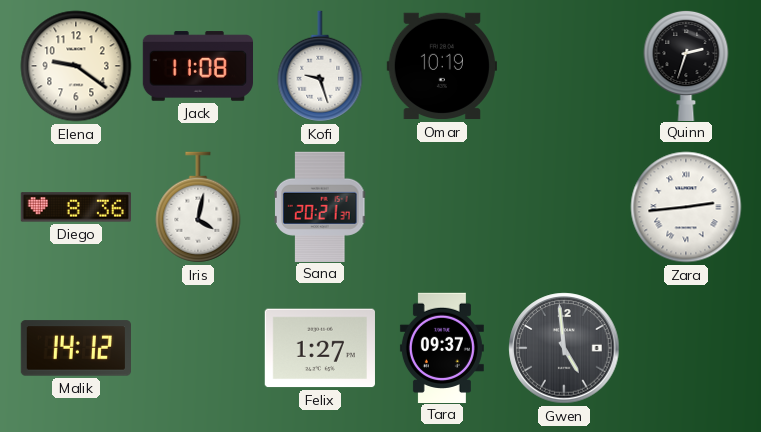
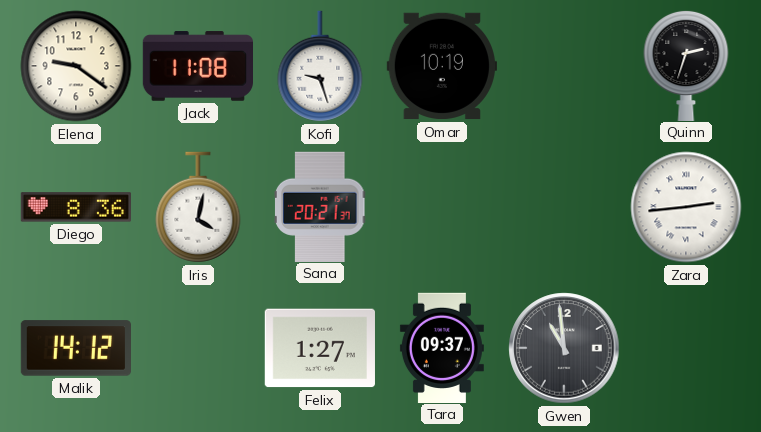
Gwen: 4:59 -> 10:59
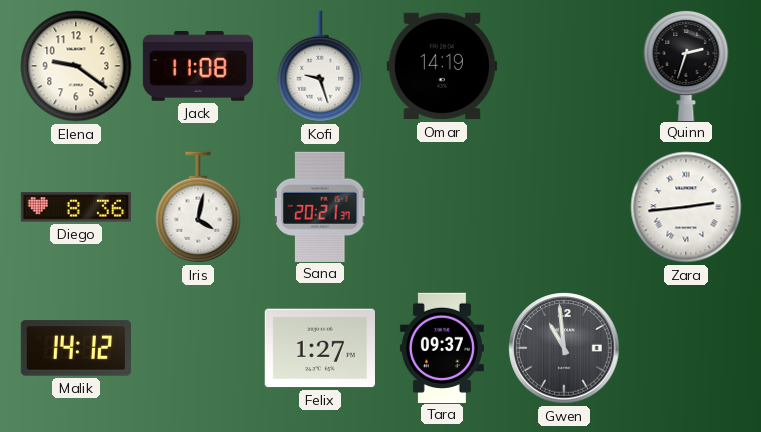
Omar: 10:19 -> 14:19
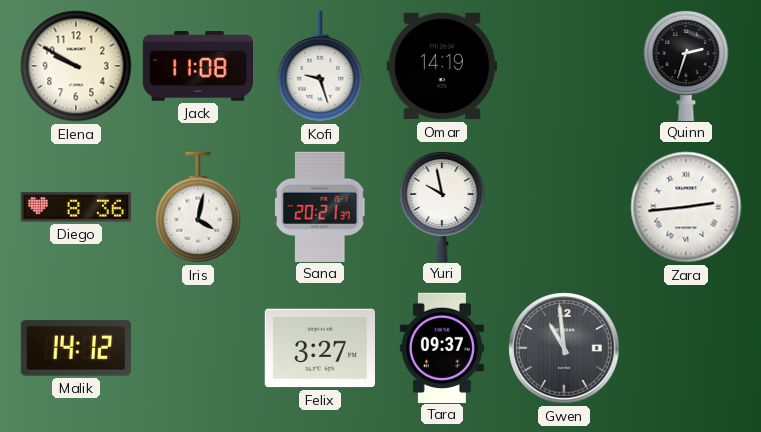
Elena: 9:21 -> 9:50
Yuri: none -> 9:58
Felix: 1:27 -> 3:27
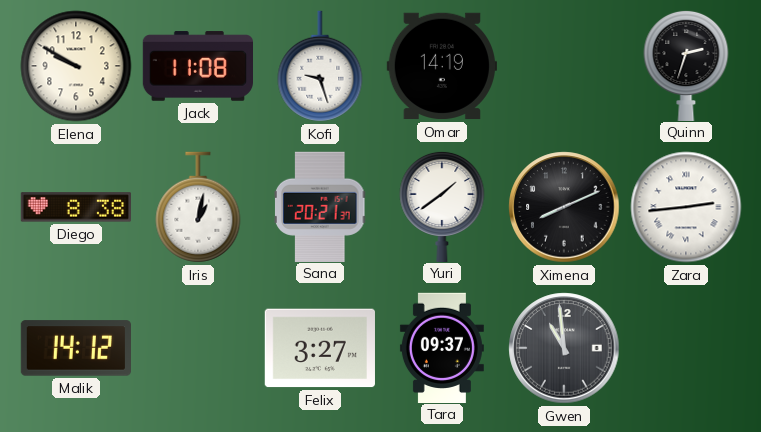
Diego: 8:36 -> 8:38
Iris: 4:02 -> 1:02
Yuri: 9:58 -> 1:39
Ximena: none -> 8:11
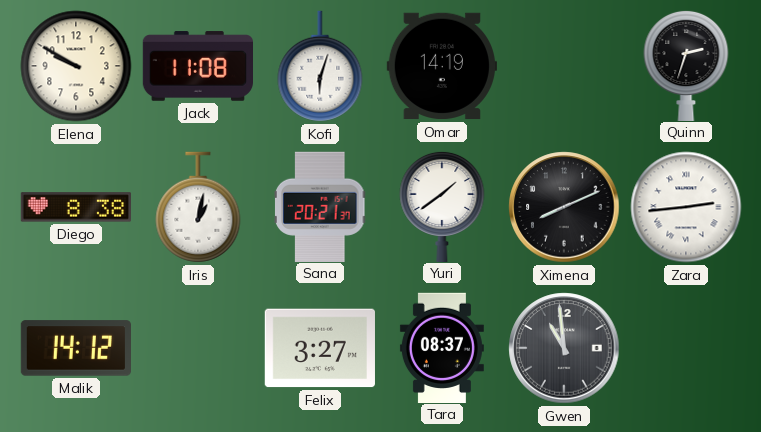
Kofi: 9:27 -> 6:03
Tara: 09:37 -> 08:37
